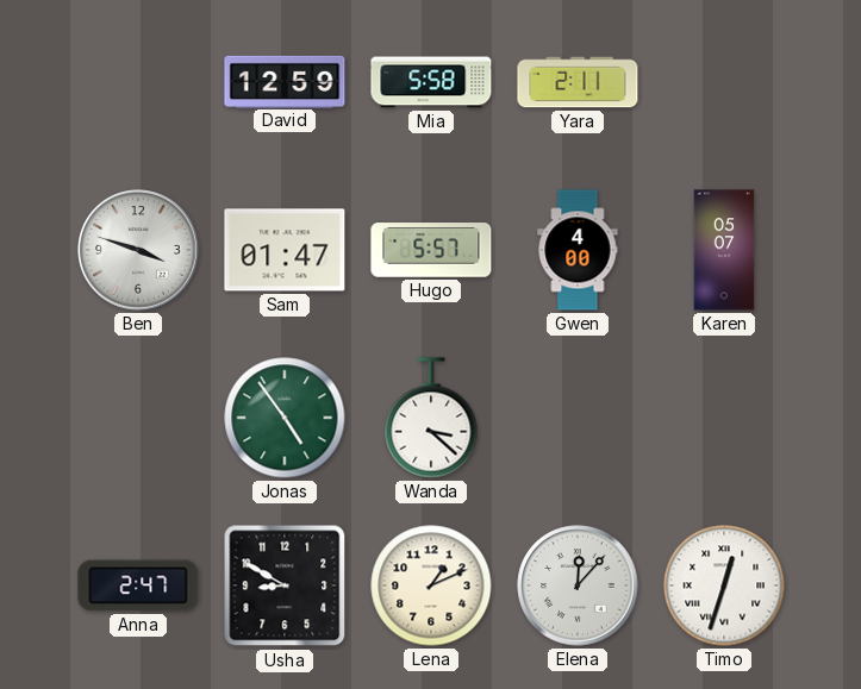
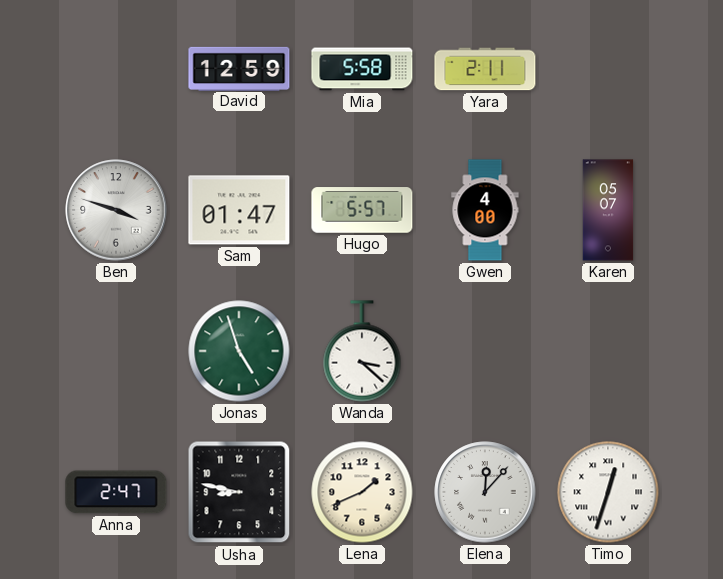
Jonas: 4:54 -> 4:57
Usha: 8:50 -> 8:47
Lena: 1:11 -> 1:41
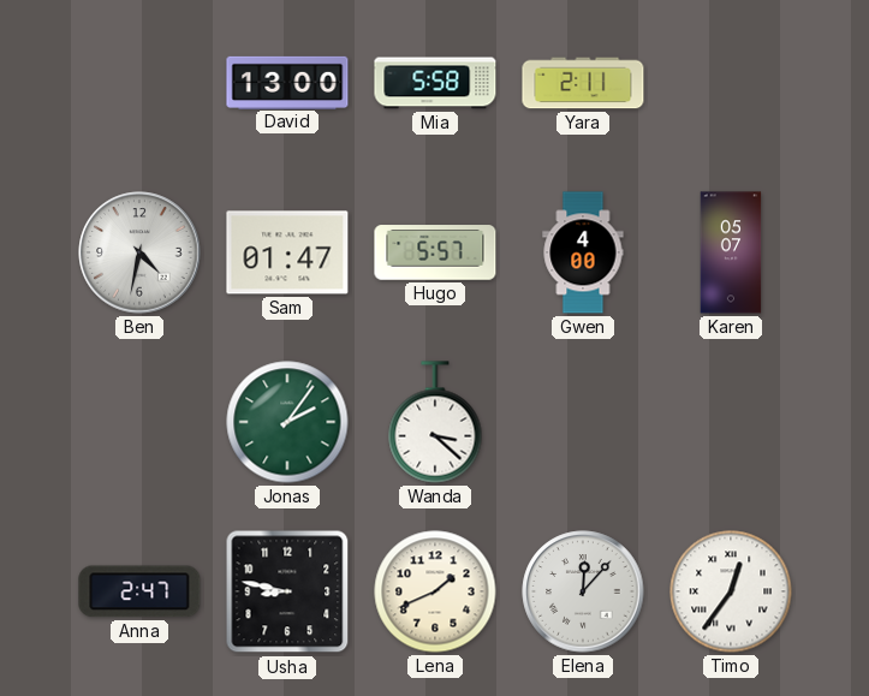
David: 12:59 -> 13:00
Ben: 3:48 -> 4:32
Jonas: 4:57 -> 2:06
Timo: 12:33 -> 12:36
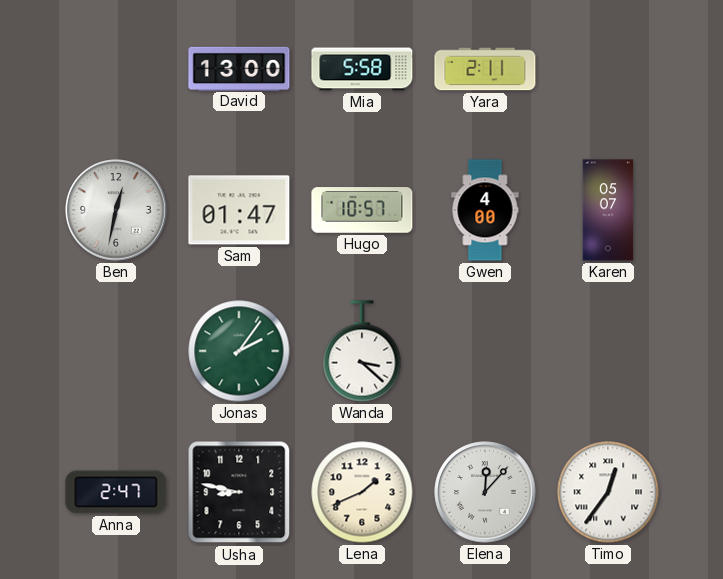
Ben: 4:32 -> 12:32
Hugo: 5:57 -> 10:57
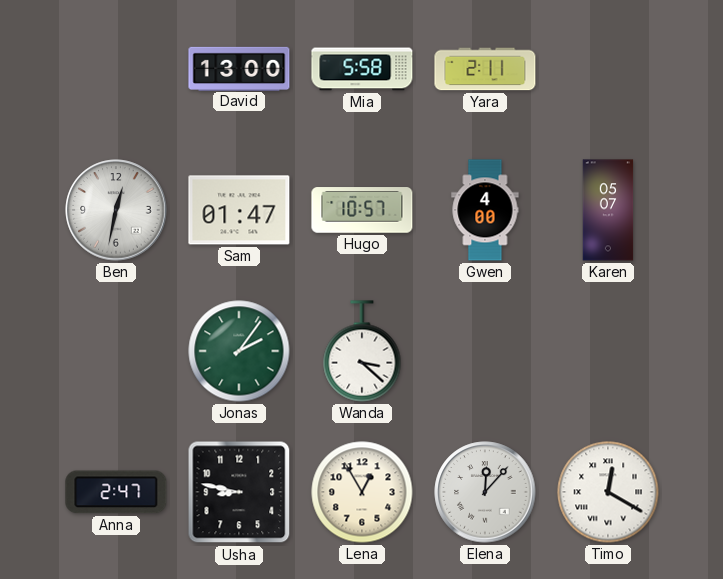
Lena: 1:41 -> 12:55
Timo: 12:36 -> 12:20
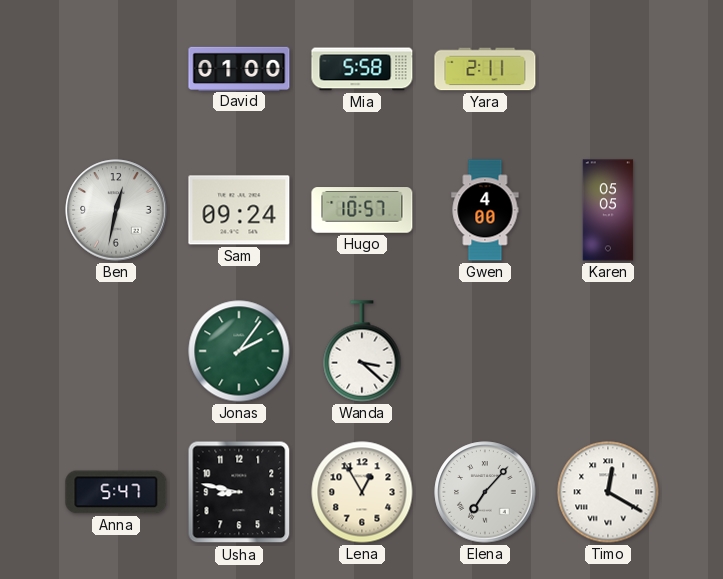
David: 13:00 -> 01:00
Sam: 01:47 -> 09:24
Karen: 05:07 -> 05:05
Anna: 2:47 -> 5:47
Elena: 12:07 -> 7:07
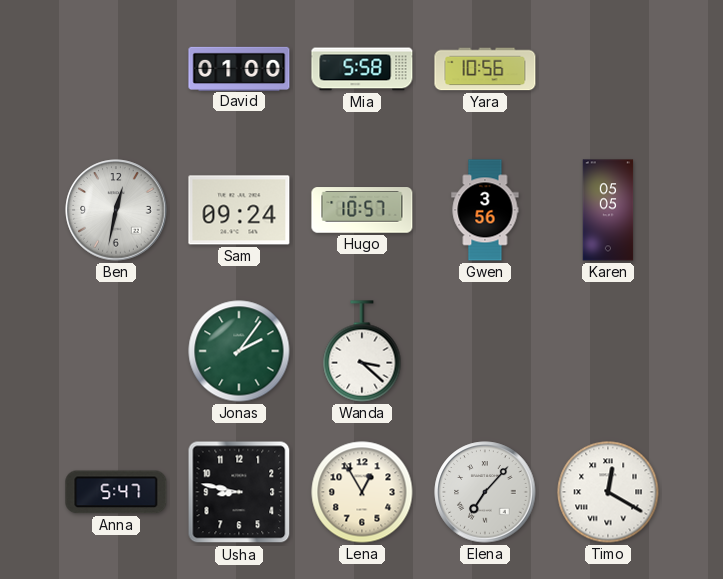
Yara: 2:11 -> 10:56
Gwen: 4:00 -> 3:56
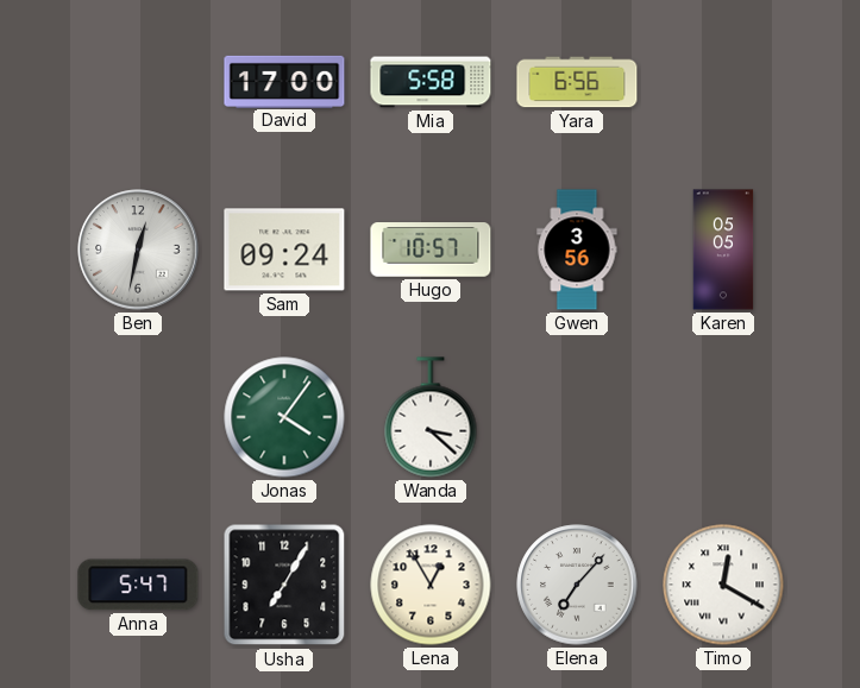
David: 01:00 -> 17:00
Yara: 10:56 -> 6:56
Jonas: 2:06 -> 4:06
Usha: 8:47 -> 7:05
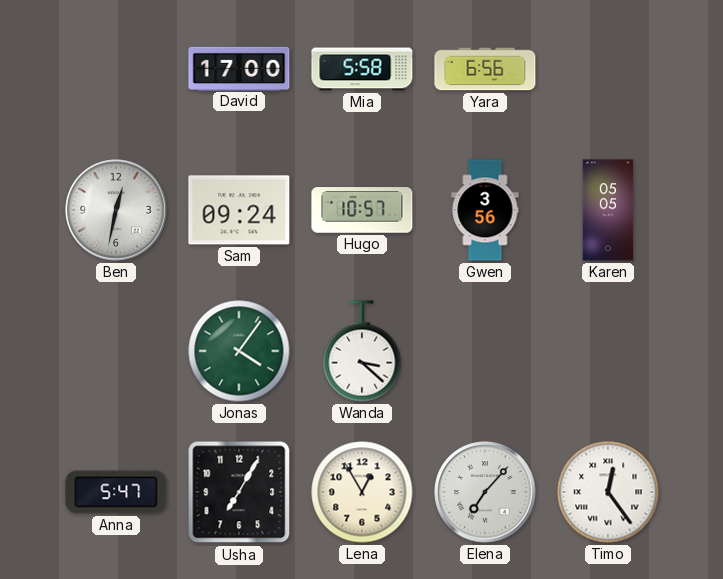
Timo: 12:20 -> 12:24
